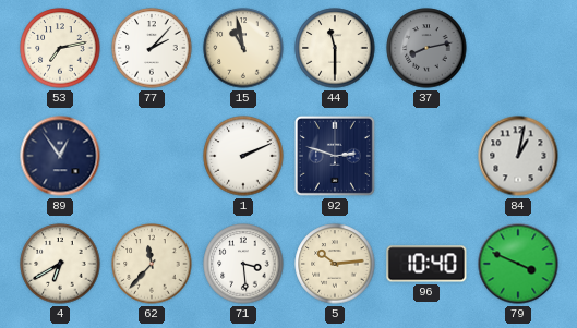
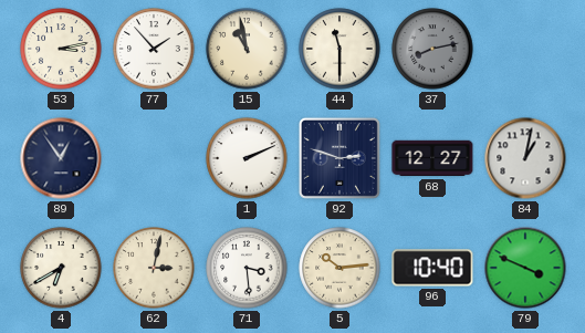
53: 7:13 -> 3:13
77: 2:07 -> 1:53
68: none -> 12:27
62: 11:37 -> 3:02
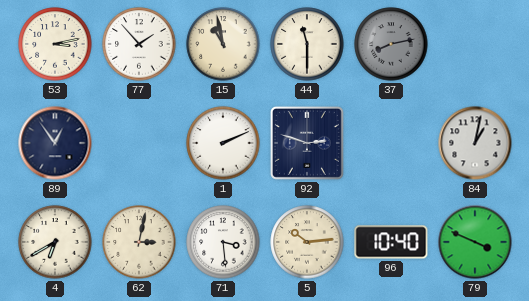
68: 12:27 -> none
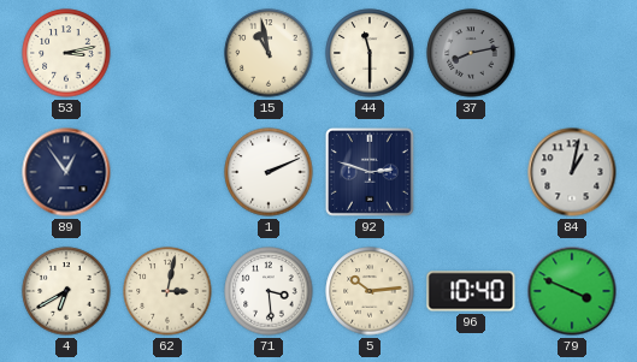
77: 1:53 -> none
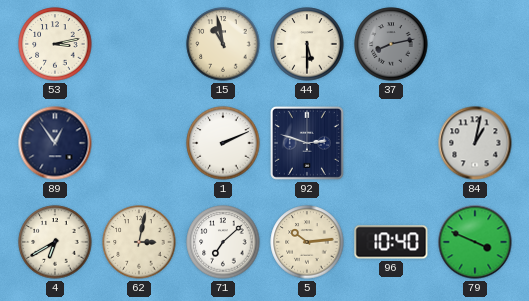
44: 11:30 -> 5:30
71: 3:29 -> 7:08
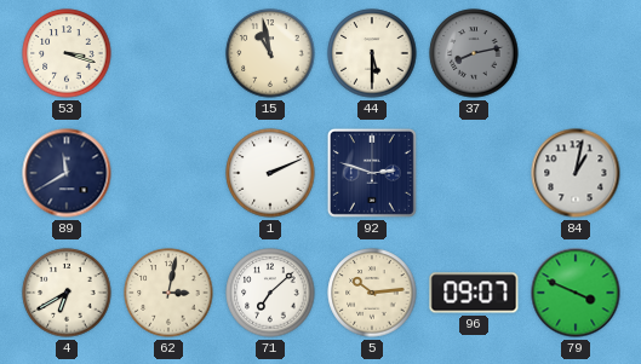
53: 3:13 -> 3:18
89: 12:54 -> 11:40
96: 10:40 -> 09:07
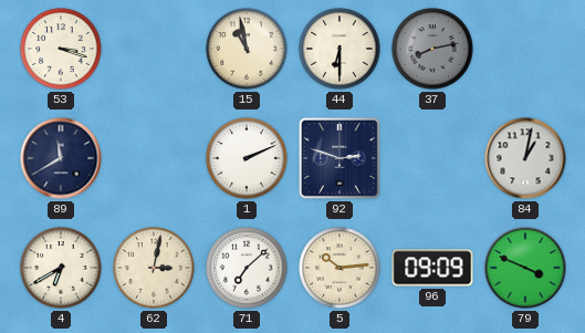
44: 5:30 -> 6:30
96: 09:07 -> 09:09
